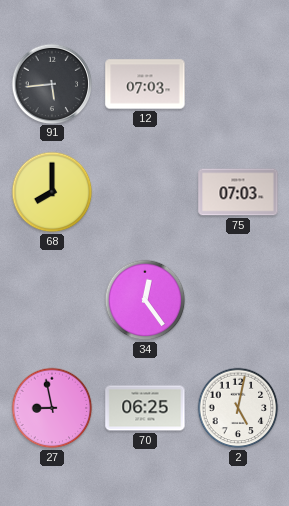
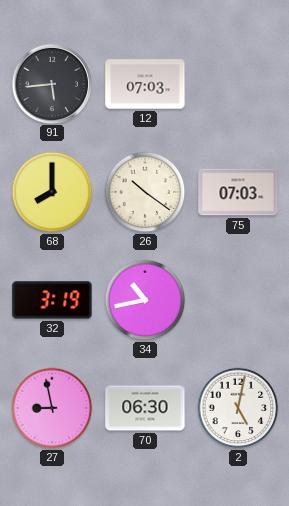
26: none -> 10:21
32: none -> 3:19
34: 12:24 -> 10:43
70: 06:25 -> 06:30
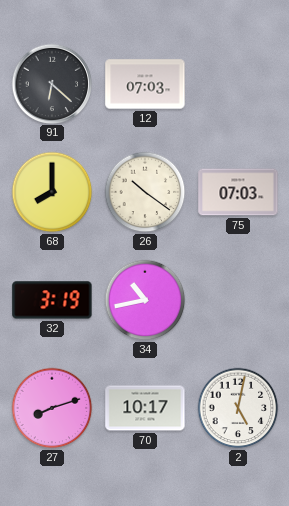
91: 5:44 -> 6:22
27: 8:58 -> 8:12
70: 06:30 -> 10:17
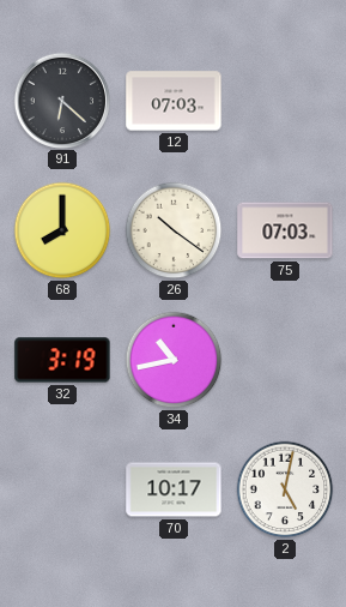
27: 8:12 -> none
